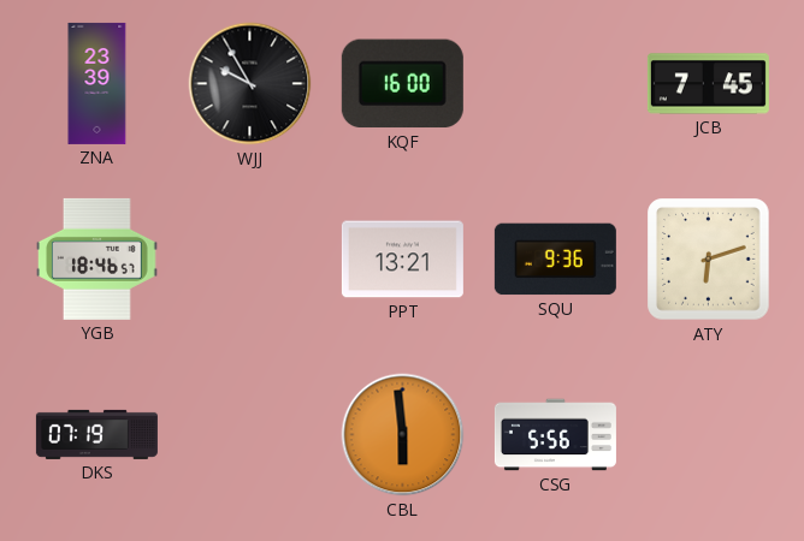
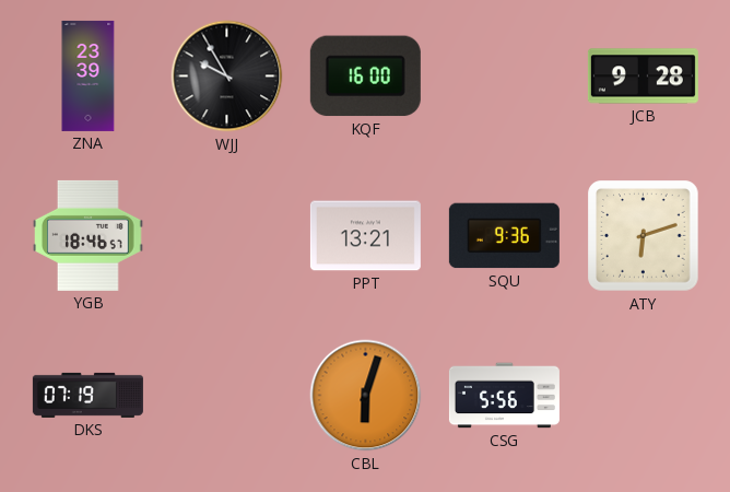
JCB: 7:45 -> 9:28
CBL: 5:59 -> 6:03
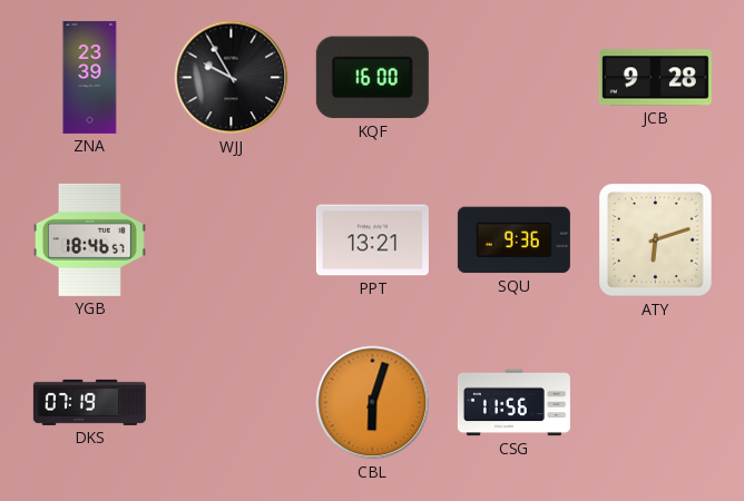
CSG: 5:56 -> 11:56
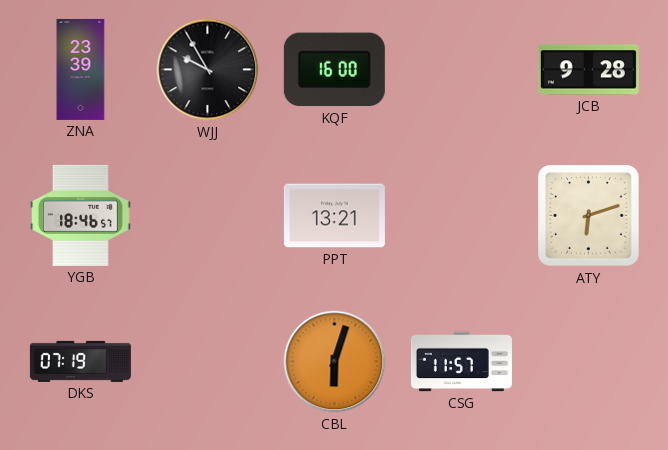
SQU: 9:36 -> none
CSG: 11:56 -> 11:57
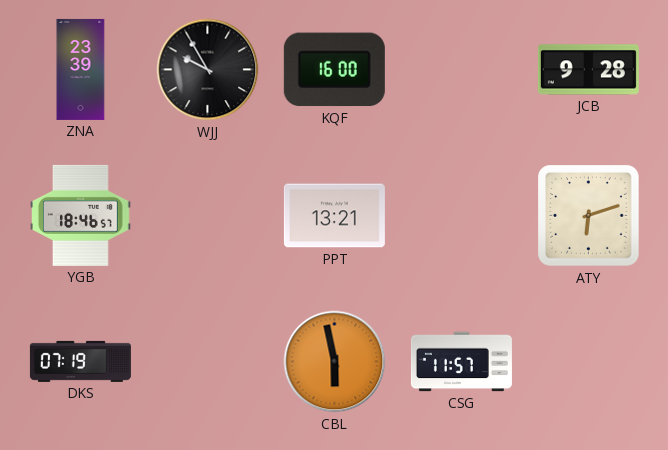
CBL: 6:03 -> 5:58
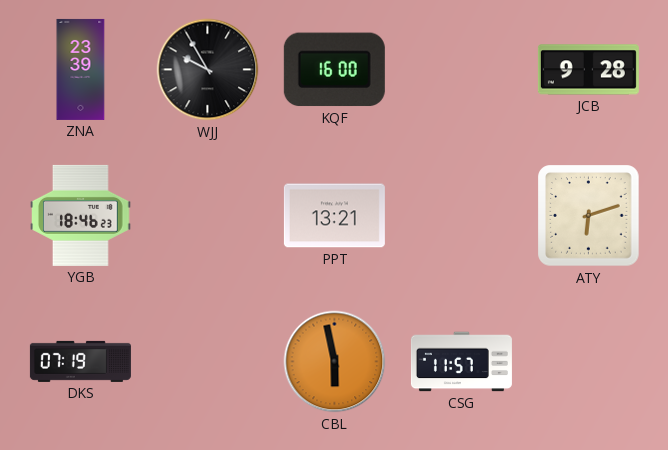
YGB: 18:46:57 -> 18:46:23
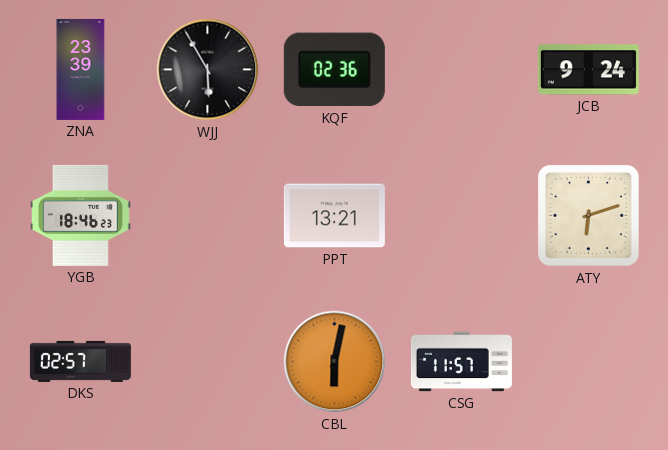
WJJ: 9:55 -> 5:55
KQF: 16:00 -> 02:36
JCB: 9:28 -> 9:24
DKS: 07:19 -> 02:57
CBL: 5:58 -> 6:02
